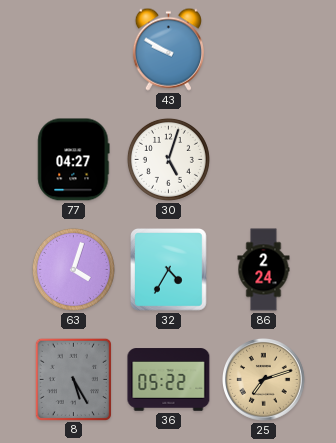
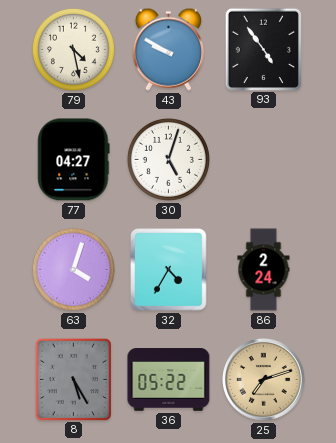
79: none -> 4:28
93: none -> 4:54
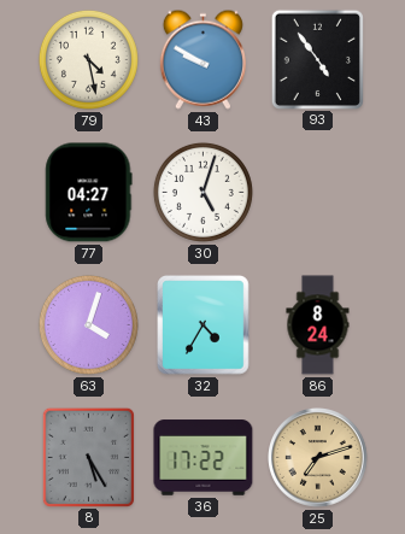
86: 2:24 -> 8:24
36: 05:22 -> 17:22
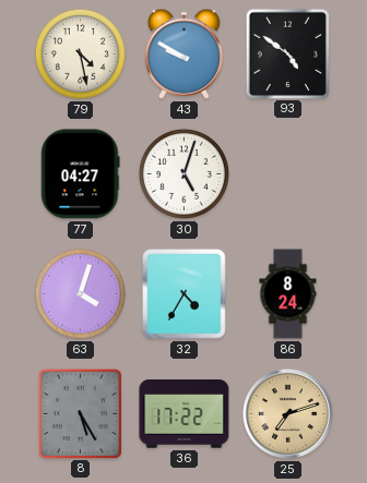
93: 4:54 -> 4:51
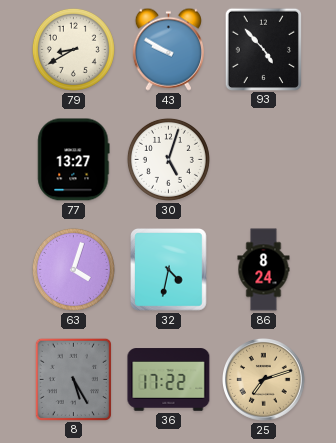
79: 4:28 -> 8:40
93: 4:51 -> 4:53
77: 04:27 -> 13:27
32: 4:35 -> 4:32
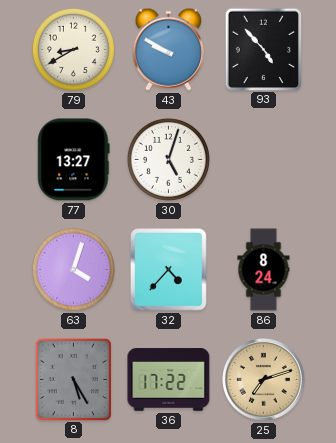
32: 4:32 -> 4:37
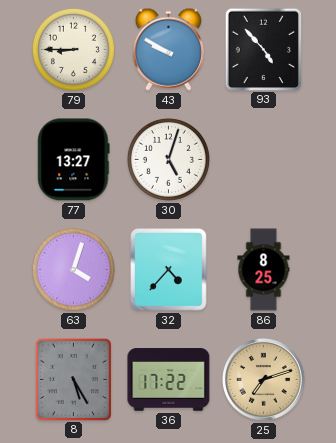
79: 8:40 -> 8:45
86: 8:24 -> 8:25
